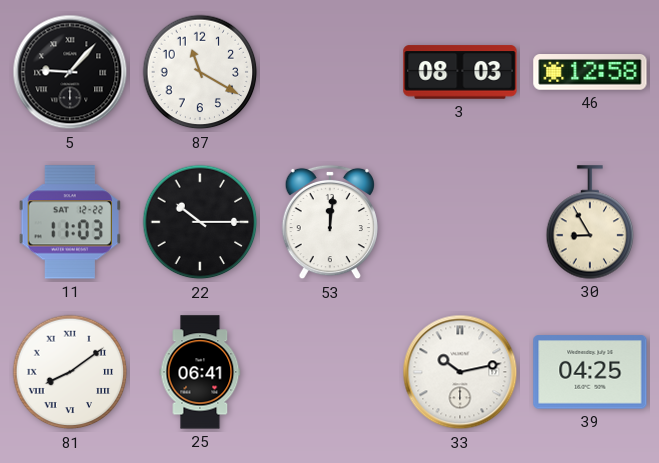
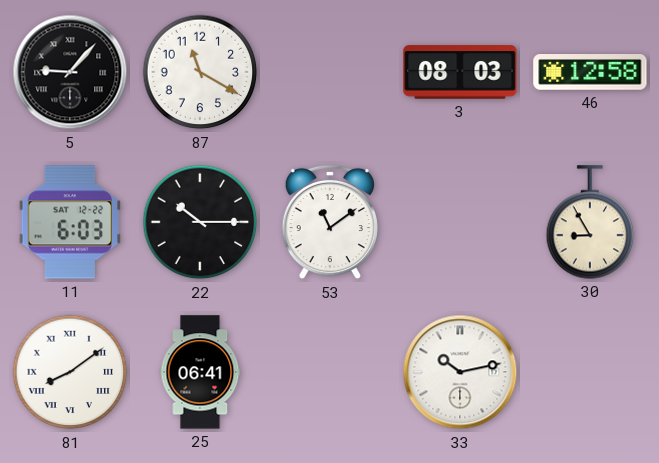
11: 11:03 -> 6:03
53: 12:01 -> 11:09
39: 04:25 -> none
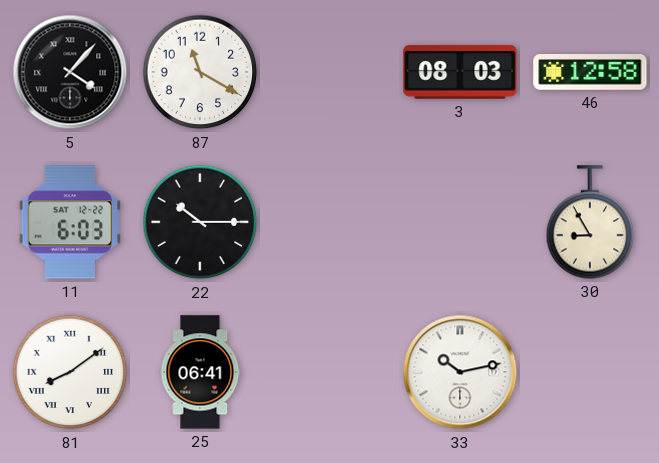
5: 9:07 -> 4:07
53: 11:09 -> none
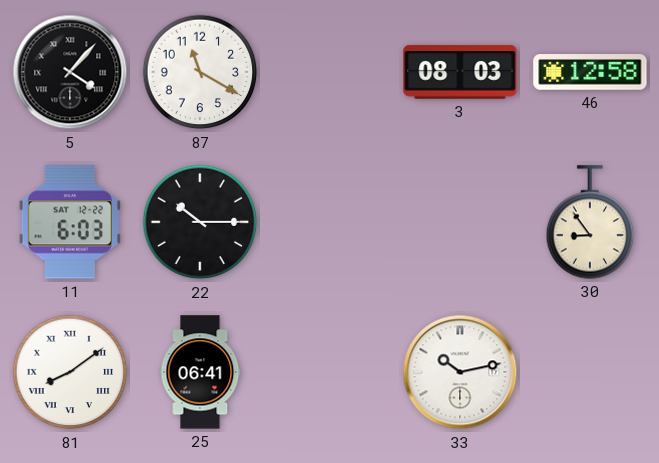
30: 8:55 -> 8:54
